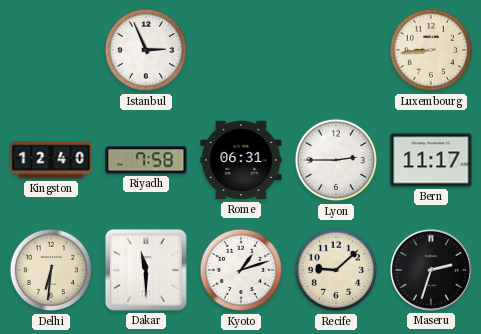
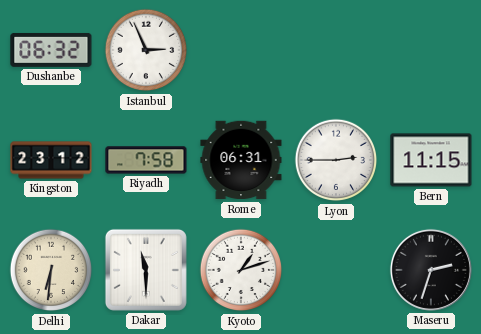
Dushanbe: none -> 06:32
Luxembourg: 8:44 -> none
Kingston: 12:40 -> 23:12
Bern: 11:17 -> 11:15
Recife: 9:08 -> none
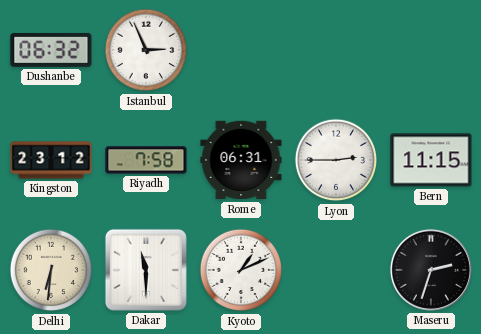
Kyoto: 1:12 -> 1:11
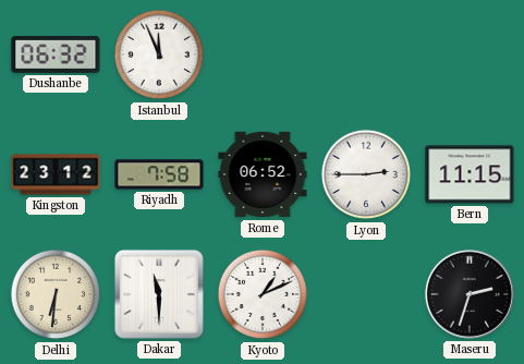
Istanbul: 2:56 -> 11:56
Rome: 06:31 -> 06:52
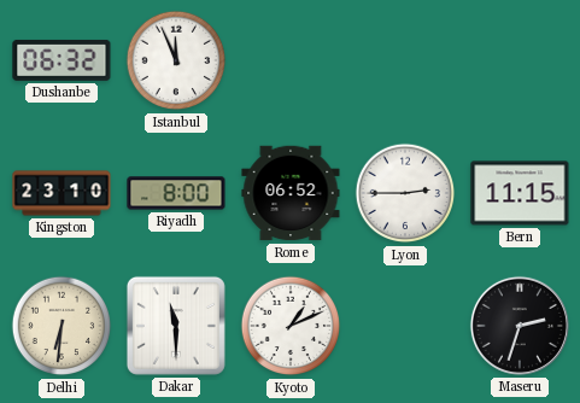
Kingston: 23:12 -> 23:10
Riyadh: 7:58 -> 8:00
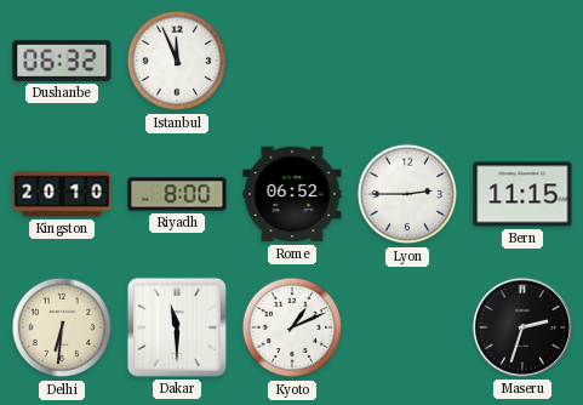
Kingston: 23:10 -> 20:10
